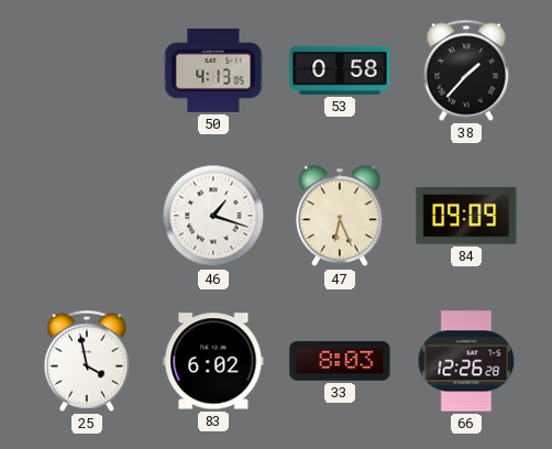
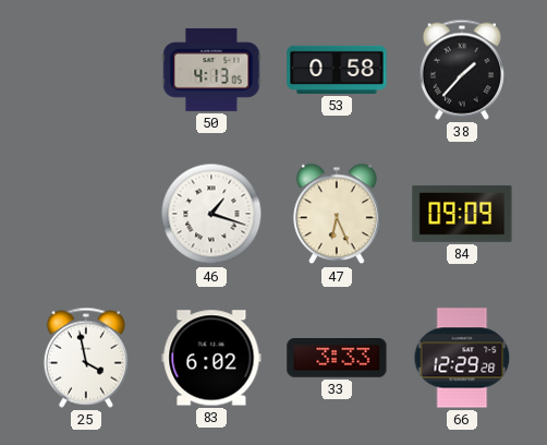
33: 8:03 -> 3:33
66: 12:26 -> 12:29
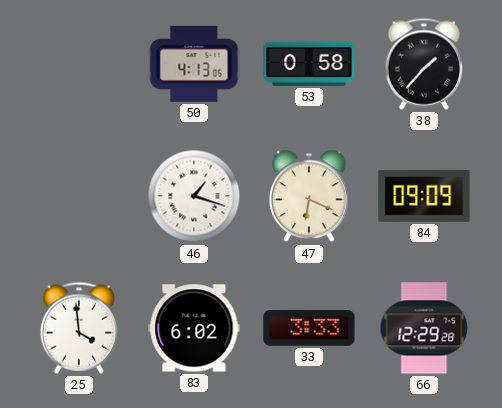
47: 6:26 -> 6:19
25: 3:58 -> 3:59
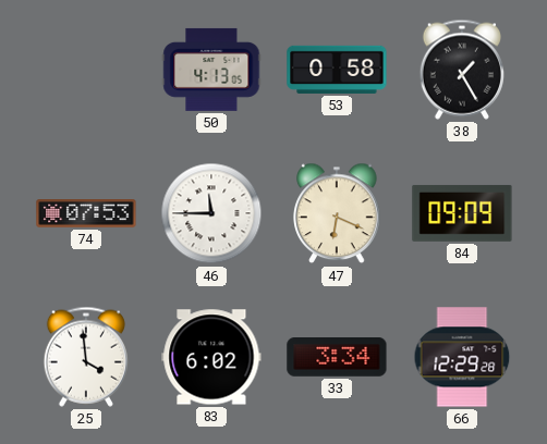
38: 1:37 -> 1:25
74: none -> 07:53
46: 1:18 -> 11:45
33: 3:33 -> 3:34
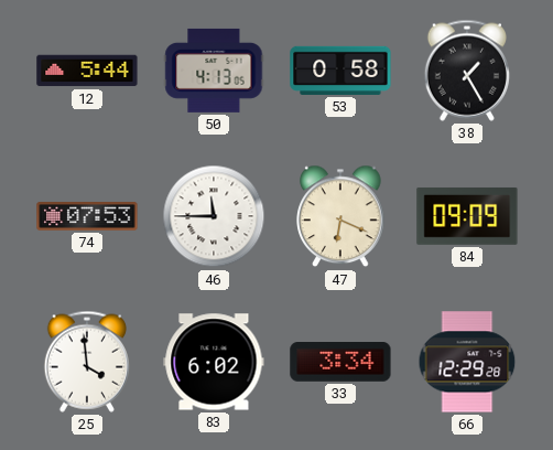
12: none -> 5:44
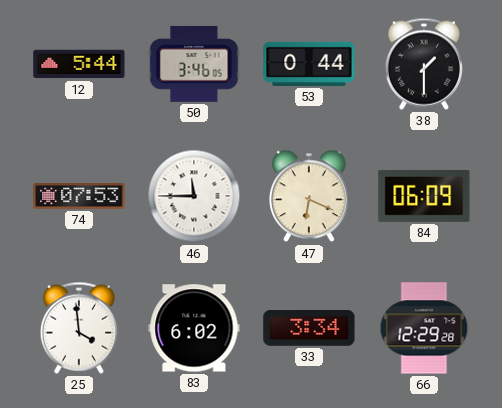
50: 4:13 -> 3:46
53: 0:58 -> 0:44
38: 1:25 -> 1:30
84: 09:09 -> 06:09
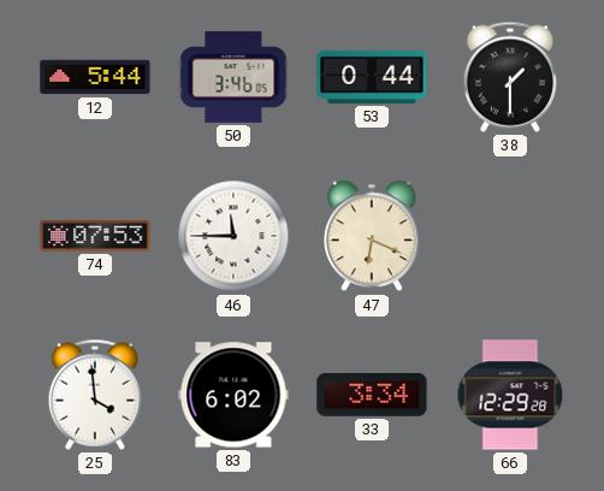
84: 06:09 -> none
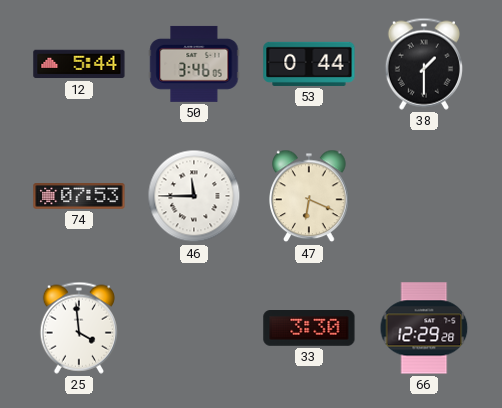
83: 6:02 -> none
33: 3:34 -> 3:30
